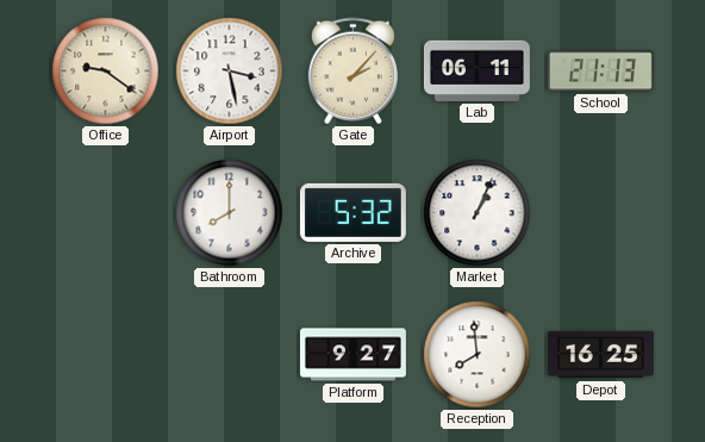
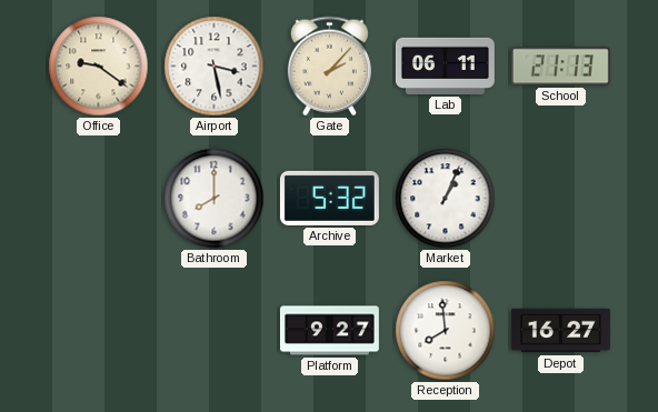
Depot: 16:25 -> 16:27
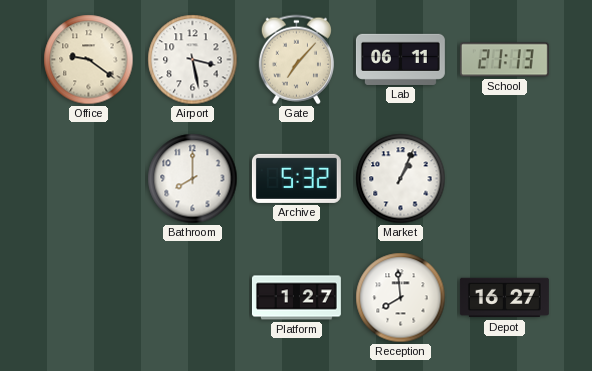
Gate: 2:07 -> 7:07
Platform: 9:27 -> 1:27
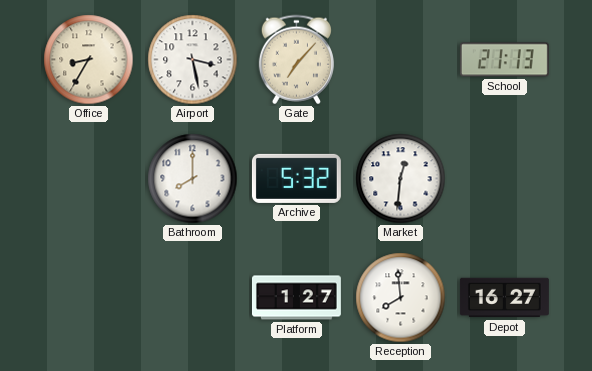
Office: 9:21 -> 8:35
Lab: 06:11 -> none
Market: 1:04 -> 12:31
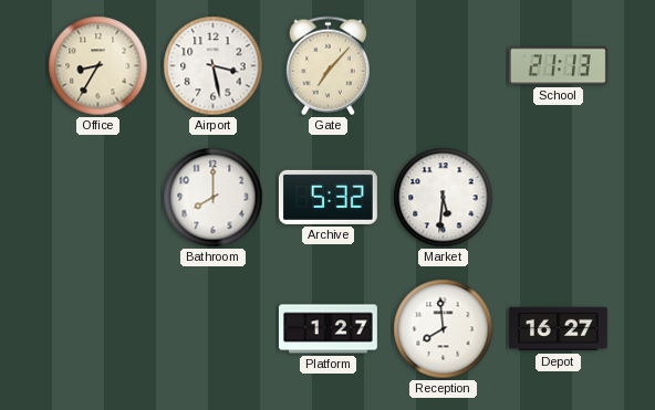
Market: 12:31 -> 5:31
